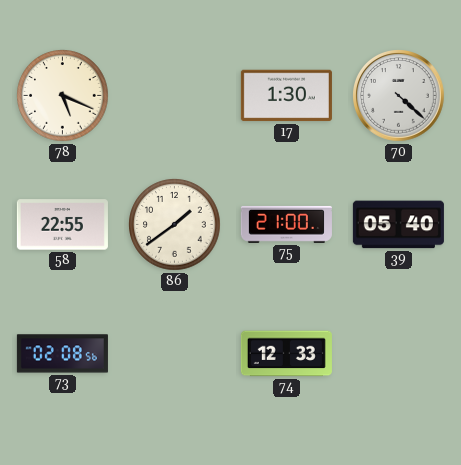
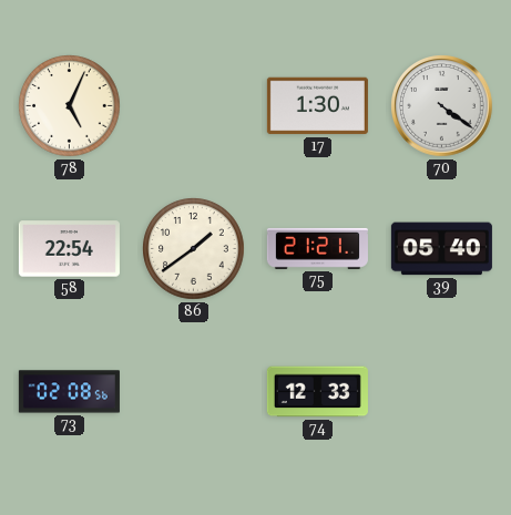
78: 5:19 -> 5:04
70: 4:22 -> 4:21
58: 22:55 -> 22:54
75: 21:00 -> 21:21
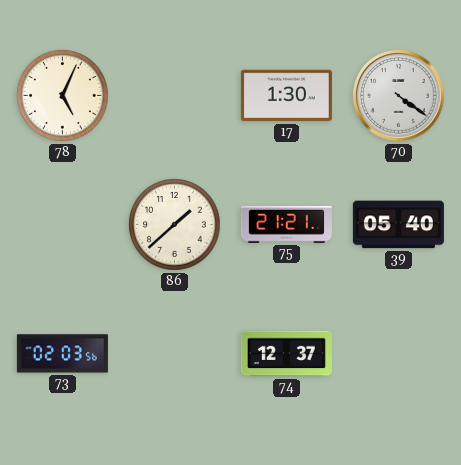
58: 22:54 -> none
86: 1:39 -> 1:38
73: 02:08 -> 02:03
74: 12:33 -> 12:37
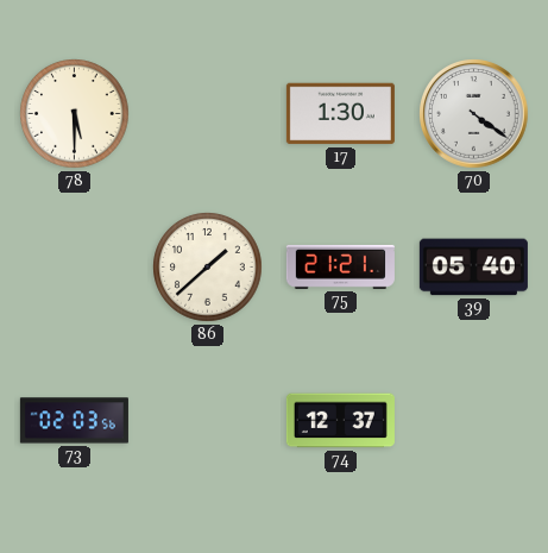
78: 5:04 -> 5:30
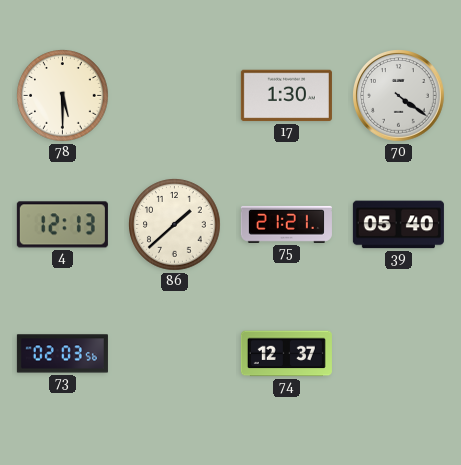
4: none -> 12:13
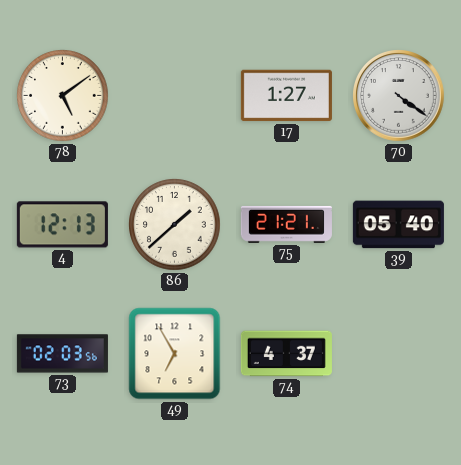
78: 5:30 -> 5:09
17: 1:30 -> 1:27
49: none -> 6:55
74: 12:37 -> 4:37
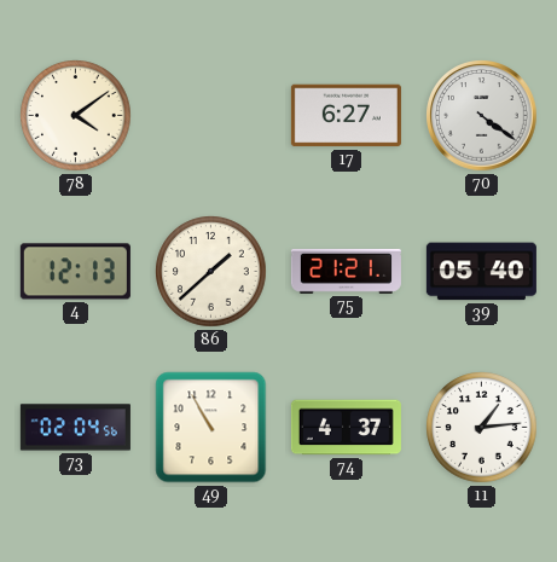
78: 5:09 -> 4:09
17: 1:27 -> 6:27
73: 02:03 -> 02:04
49: 6:55 -> 10:55
11: none -> 1:14
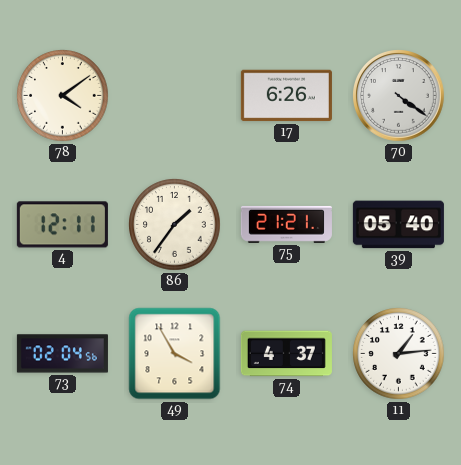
17: 6:27 -> 6:26
4: 12:13 -> 12:11
86: 1:38 -> 1:36
49: 10:55 -> 3:55
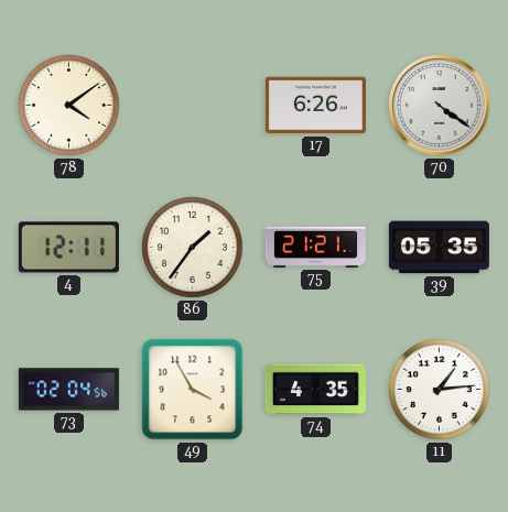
39: 05:40 -> 05:35
74: 4:37 -> 4:35
